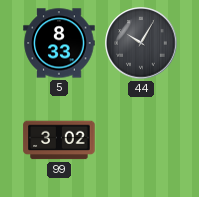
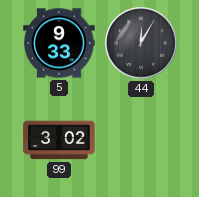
5: 8:33 -> 9:33
44: 10:05 -> 12:05
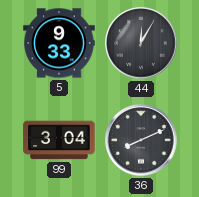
99: 3:02 -> 3:04
36: none -> 8:11
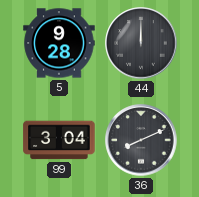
5: 9:33 -> 9:28
44: 12:05 -> 12:00
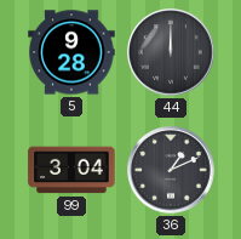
36: 8:11 -> 1:11
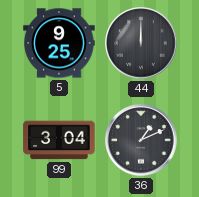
5: 9:28 -> 9:25
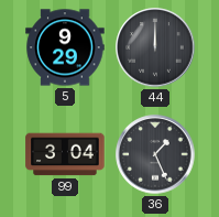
5: 9:25 -> 9:29
36: 1:11 -> 1:26
